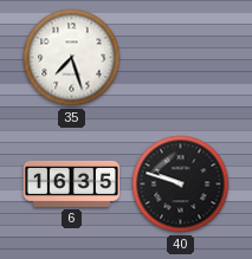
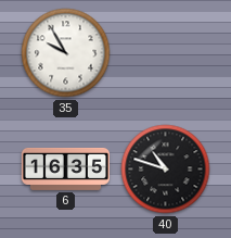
35: 7:27 -> 9:55
40: 9:48 -> 10:48
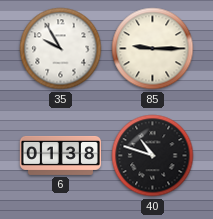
85: none -> 9:15
6: 16:35 -> 01:38
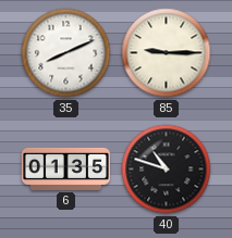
35: 9:55 -> 8:11
6: 01:38 -> 01:35
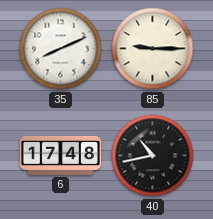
6: 01:35 -> 17:48
40: 10:48 -> 10:43
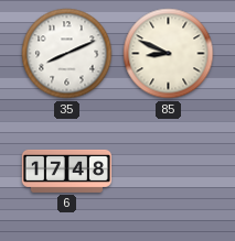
85: 9:15 -> 8:49
40: 10:43 -> none
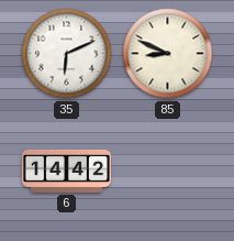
35: 8:11 -> 6:11
6: 17:48 -> 14:42
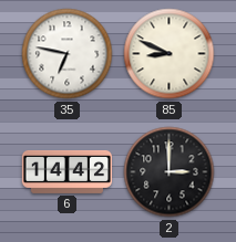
35: 6:11 -> 6:47
2: none -> 3:00
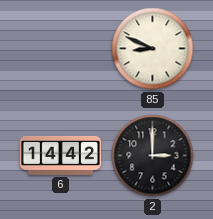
35: 6:47 -> none
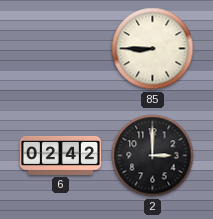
85: 8:49 -> 8:45
6: 14:42 -> 02:42
